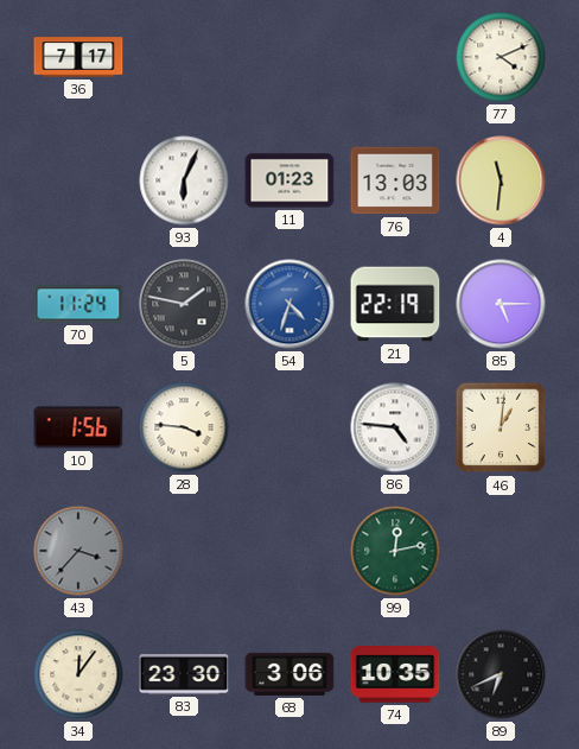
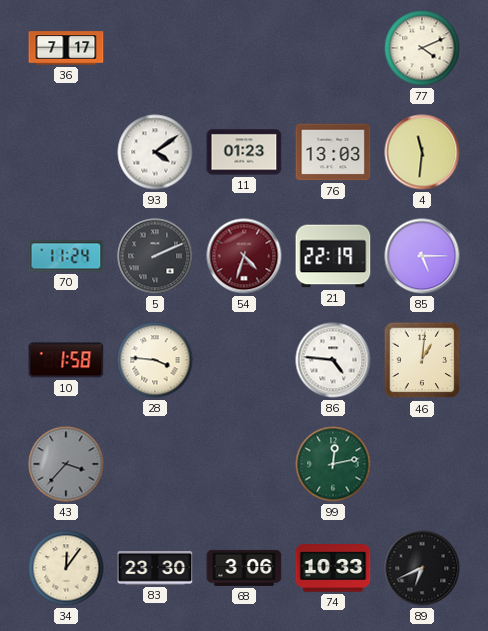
93: 6:04 -> 4:09
5: 1:47 -> 2:11
54 dial: blue -> burgundy
10: 1:56 -> 1:58
74: 10:35 -> 10:33
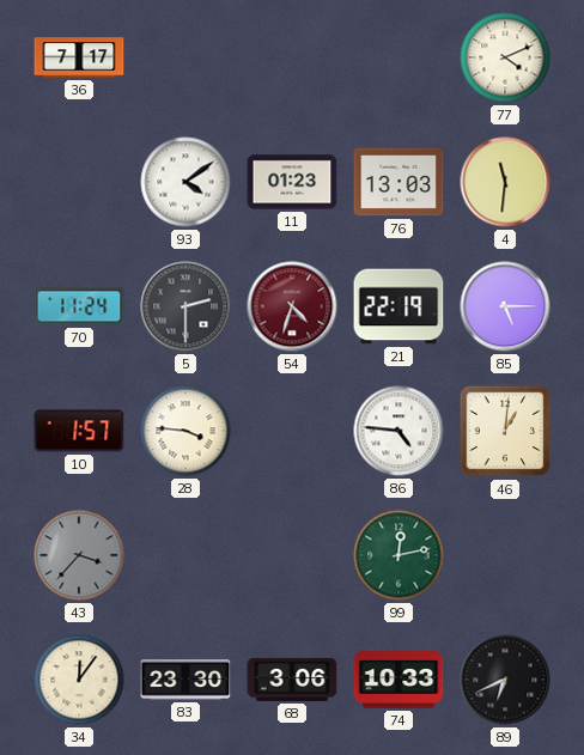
5: 2:11 -> 2:30
10: 1:58 -> 1:57
